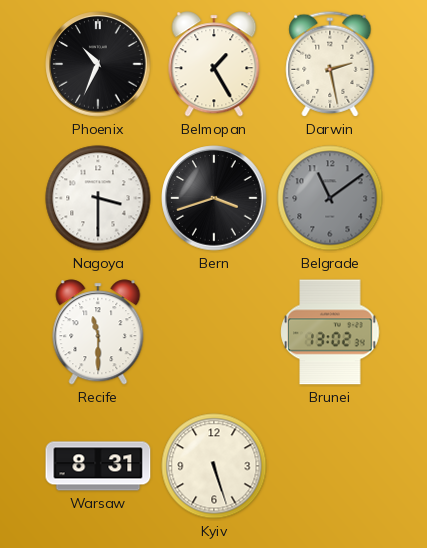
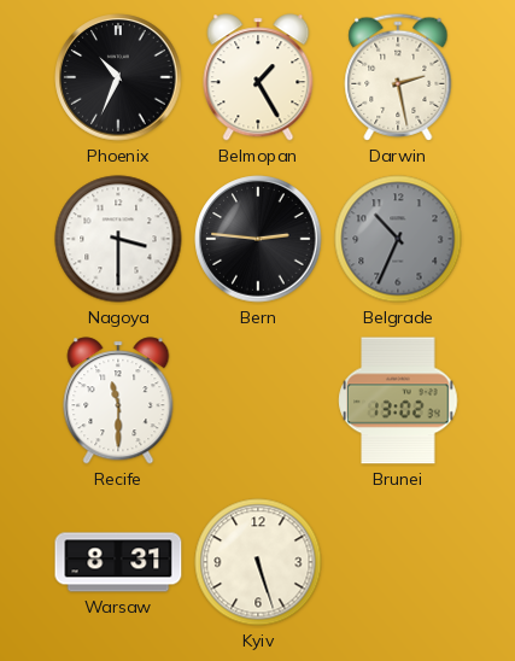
Bern: 3:42 -> 2:46
Belgrade: 11:09 -> 10:34
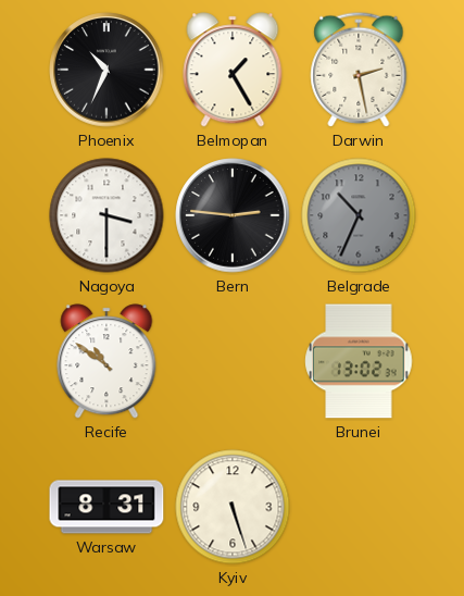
Recife: 11:30 -> 10:51
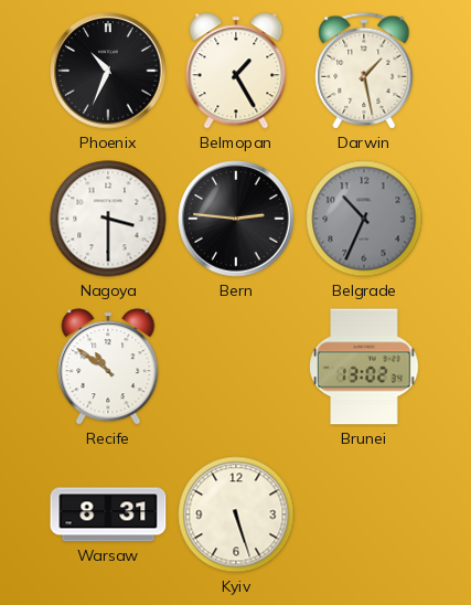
Darwin: 2:28 -> 1:28
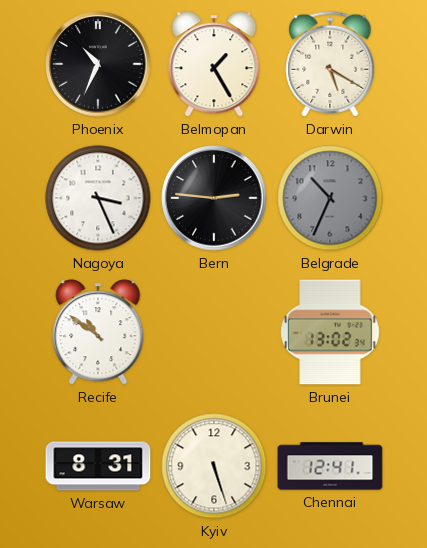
Darwin: 1:28 -> 5:20
Nagoya: 3:30 -> 3:26
Chennai: none -> 12:41
